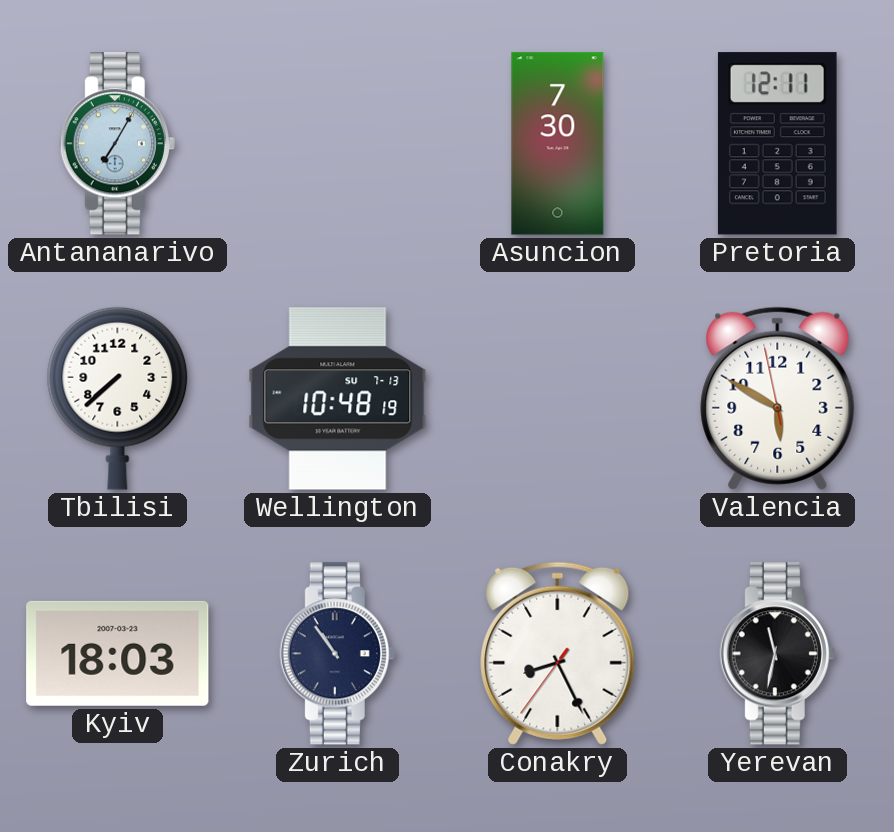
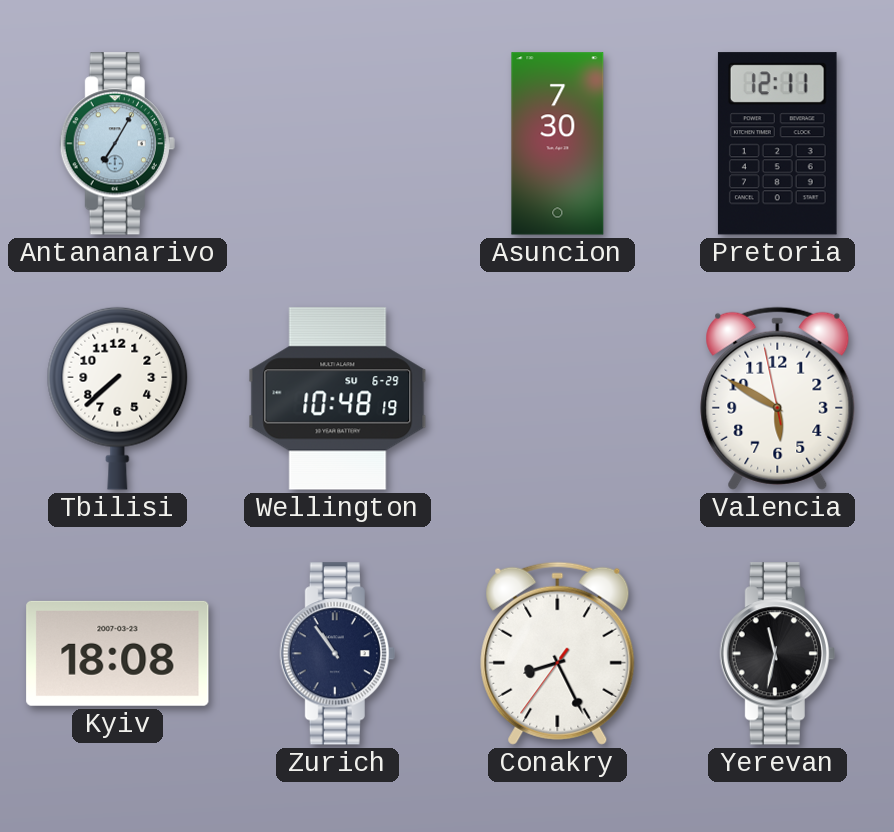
Wellington date: SU 7-13 -> SU 6-29
Kyiv: 18:03 -> 18:08
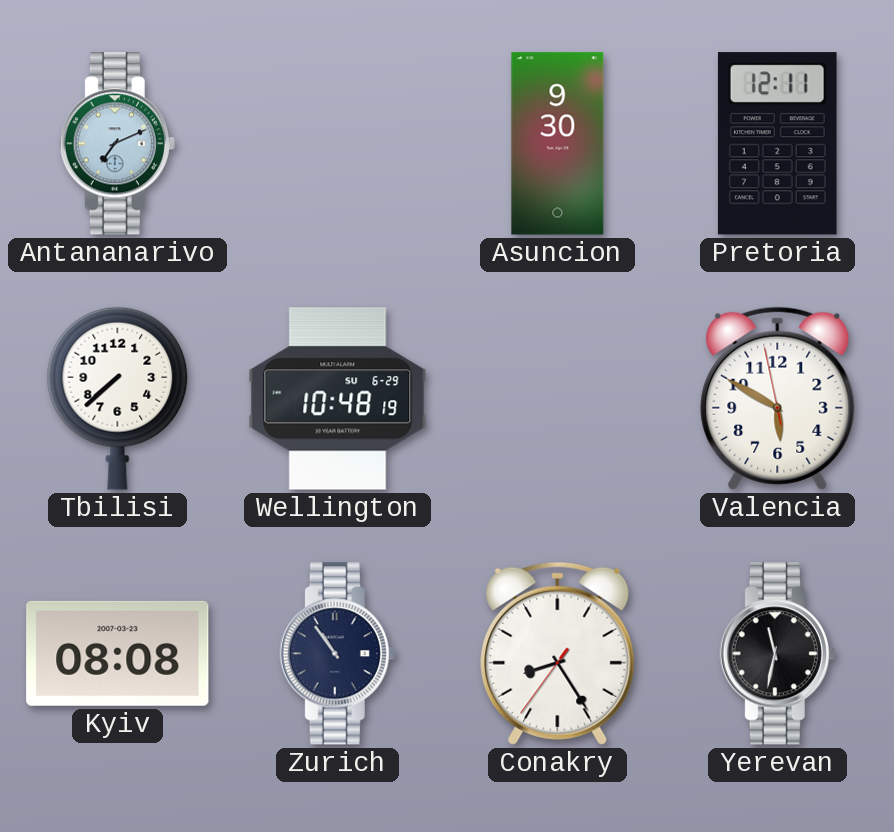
Antananarivo: 7:05 -> 7:11
Asuncion: 7:30 -> 9:30
Kyiv: 18:08 -> 08:08
Conakry: 8:25 -> 8:24
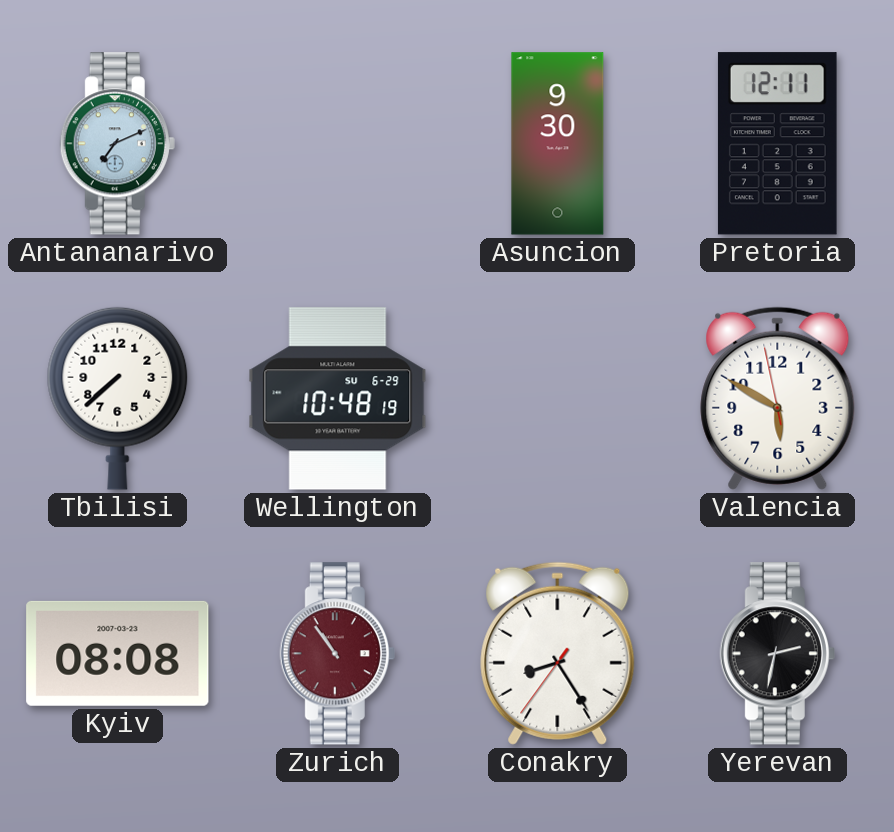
Zurich dial: navy -> burgundy
Yerevan: 11:32 -> 2:32
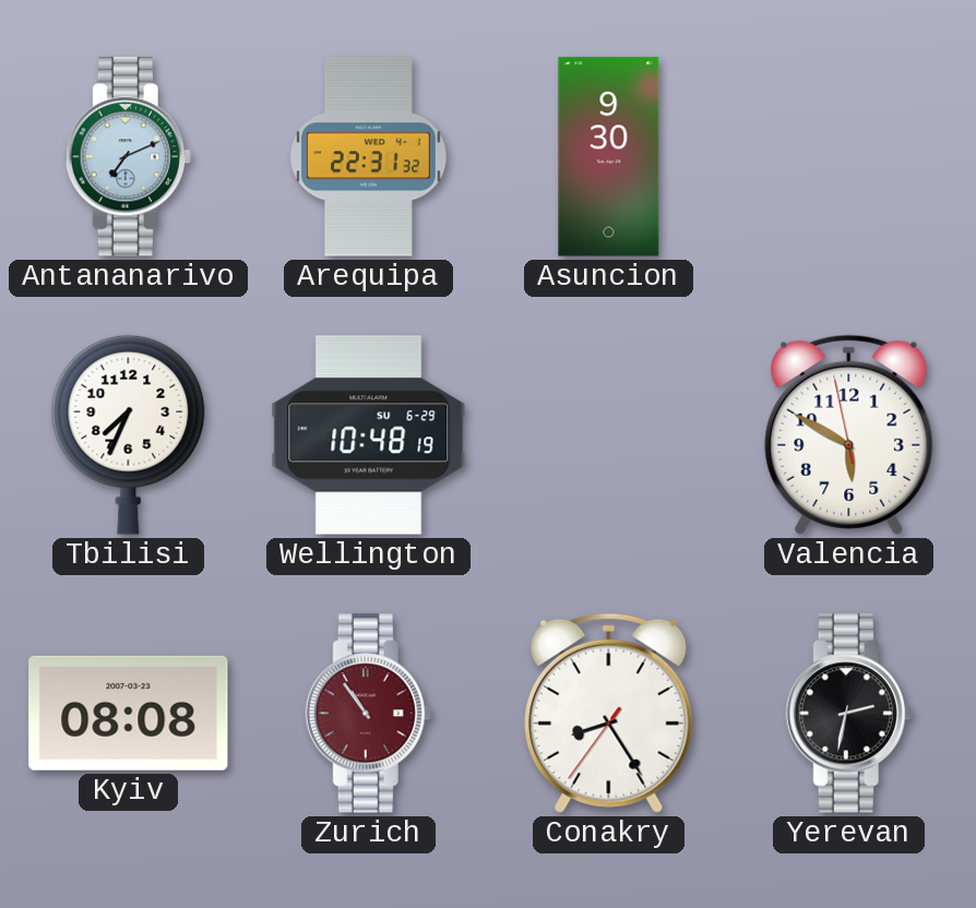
Arequipa: none -> 22:31
Pretoria: 12:11 -> none
Tbilisi: 7:38 -> 7:34
